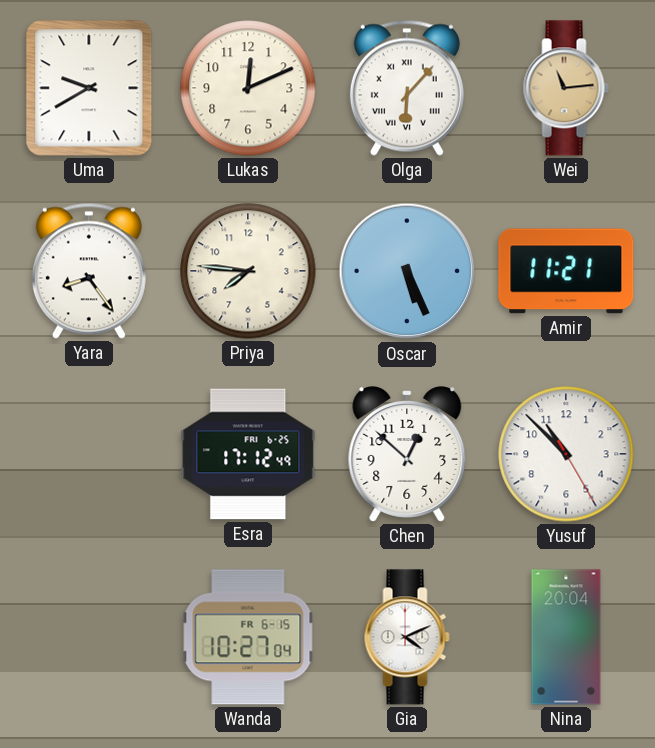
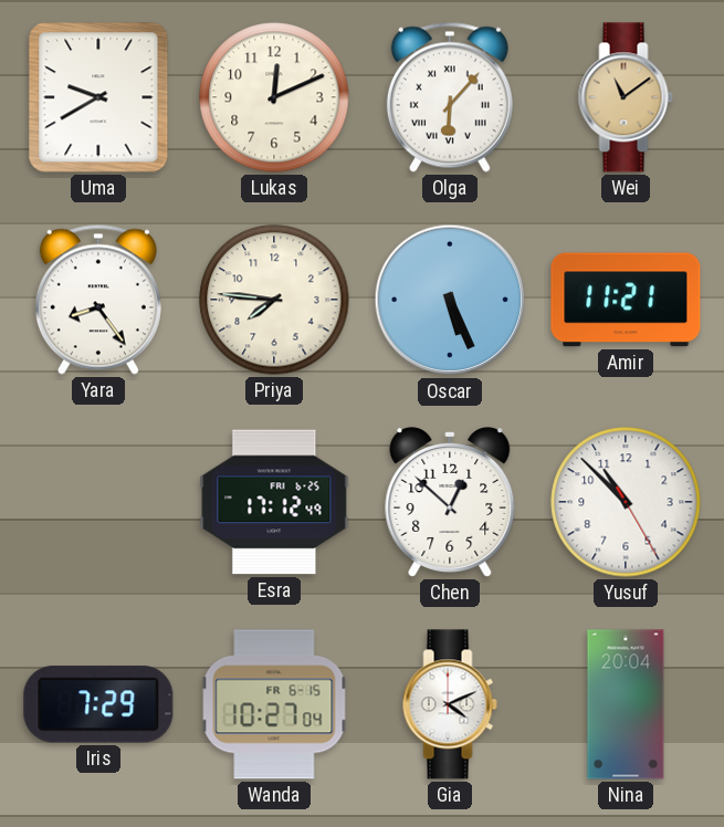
Wei: 11:14 -> 11:09
Iris: none -> 7:29
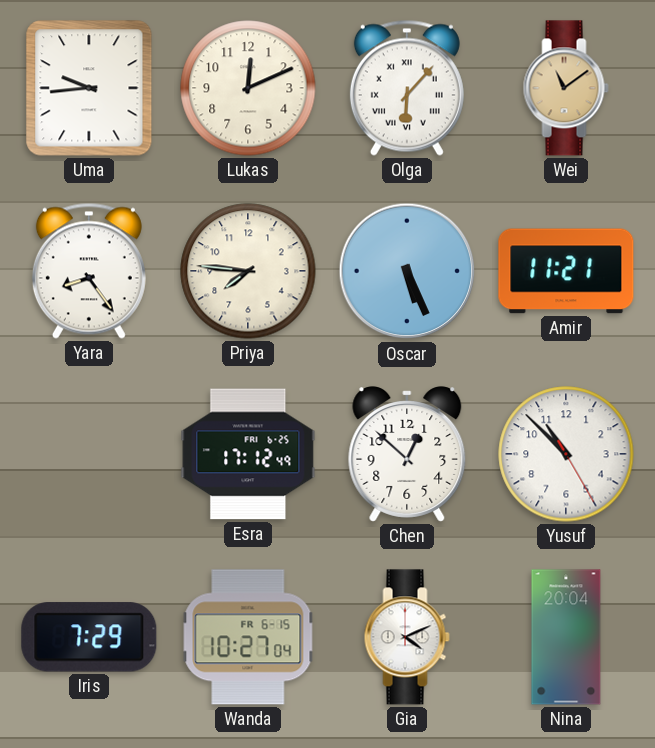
Uma: 9:40 -> 9:44
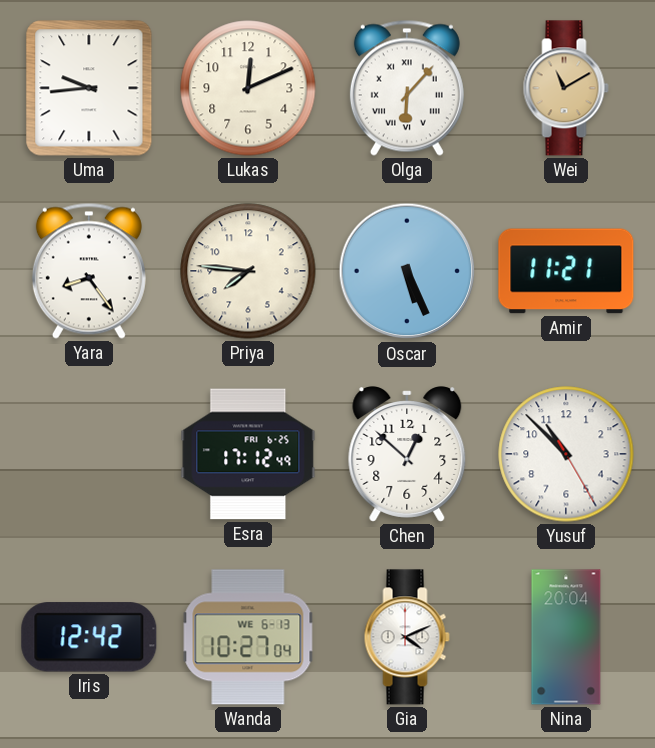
Wei: 11:09 -> 11:10
Iris: 7:29 -> 12:42
Wanda date: FR 6-15 -> WE 6-13
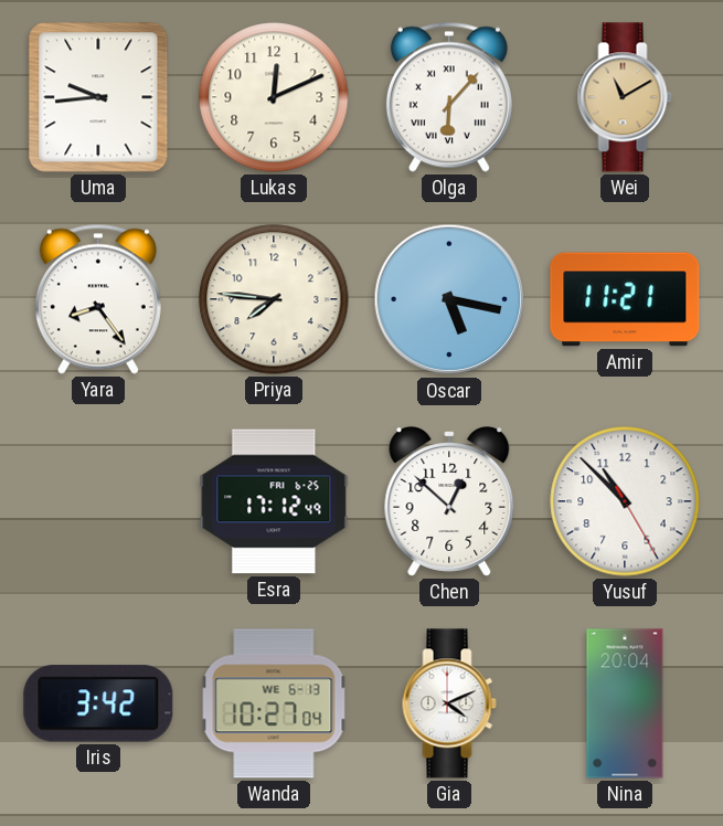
Oscar: 5:26 -> 5:17
Iris: 12:42 -> 3:42
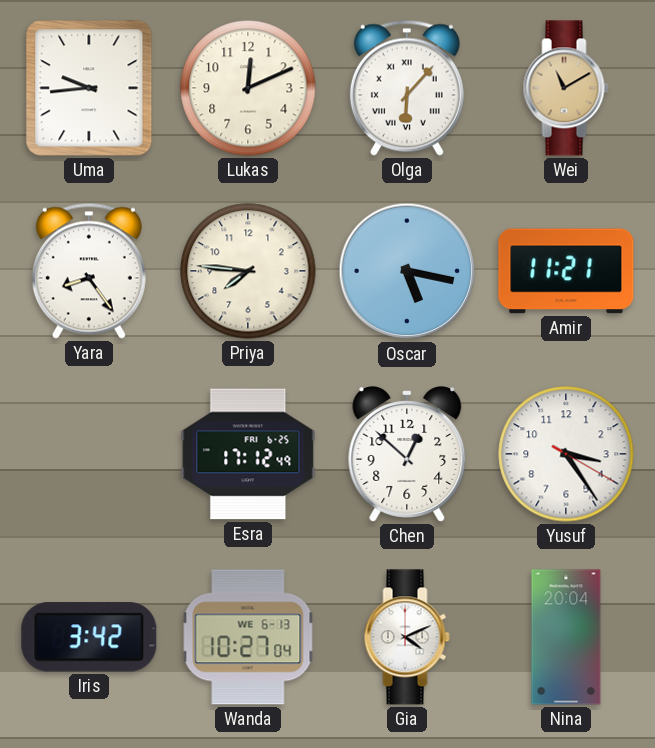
Yusuf: 10:52 -> 3:24
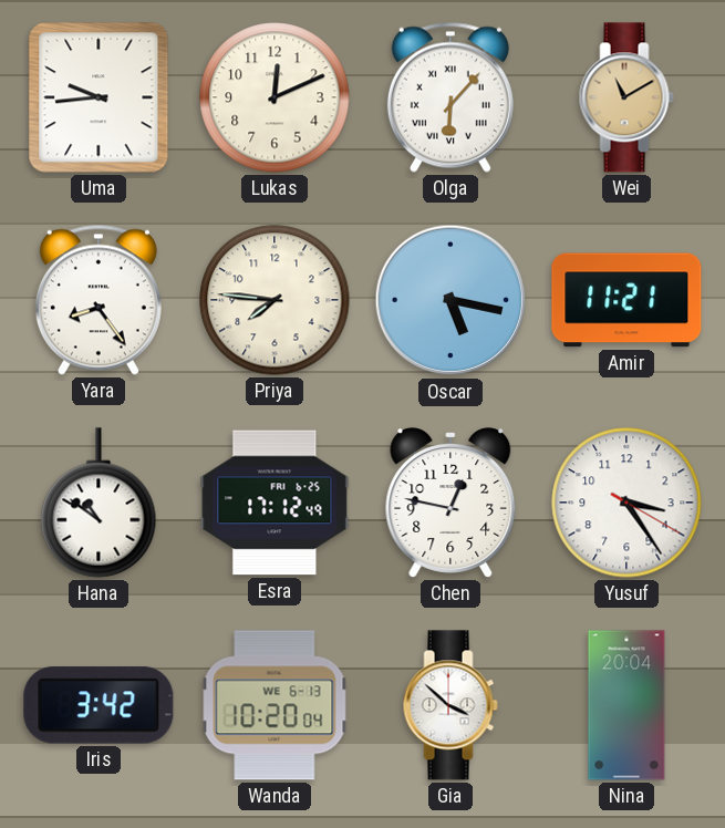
Hana: none -> 10:51
Chen: 12:52 -> 12:47
Wanda: 10:27 -> 10:20
Gia: 4:11 -> 3:52
